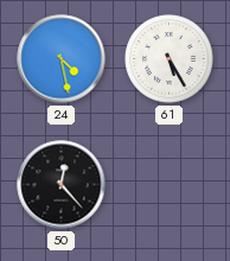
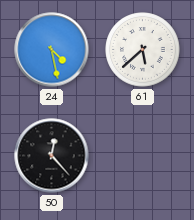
61: 5:25 -> 5:38
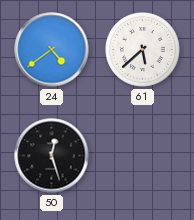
24: 4:28 -> 4:39
50: 12:23 -> 12:27
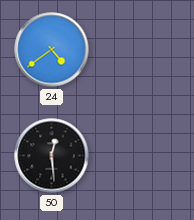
61: 5:38 -> none
50: 12:27 -> 12:29
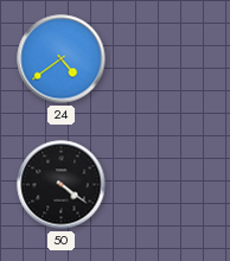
50: 12:29 -> 4:21
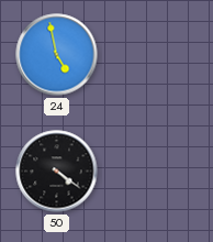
24: 4:39 -> 4:58
